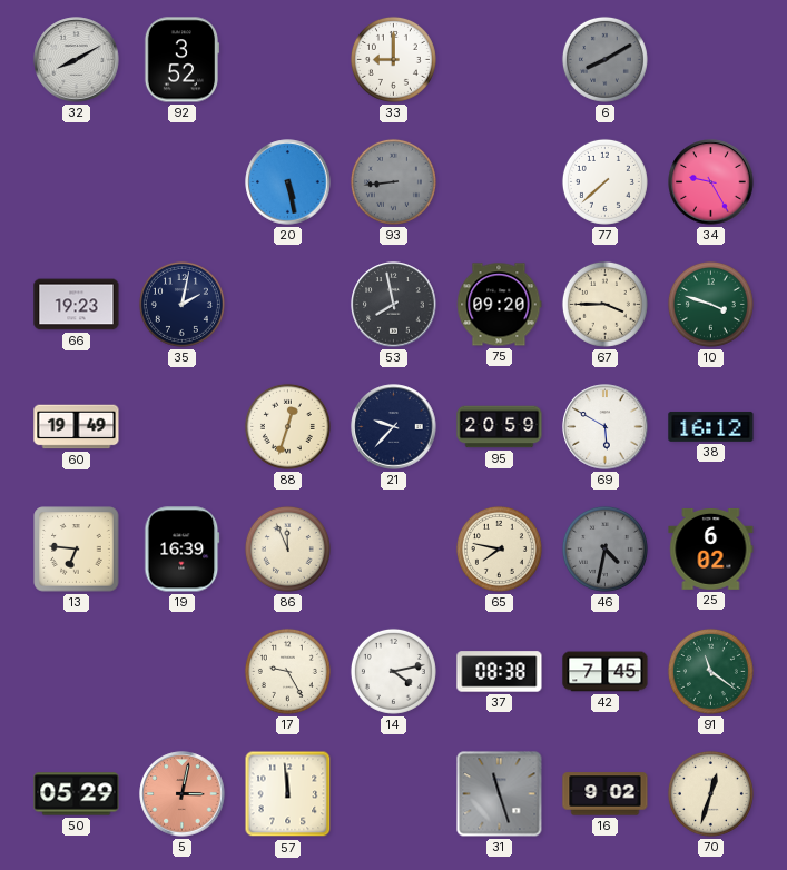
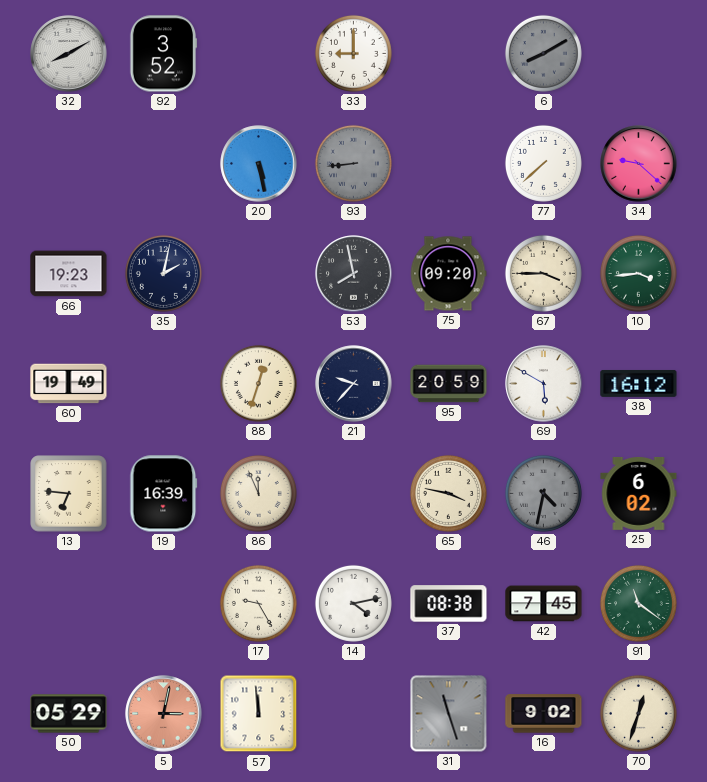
34: 9:25 -> 9:22
10: 3:48 -> 3:44
65: 7:47 -> 3:47
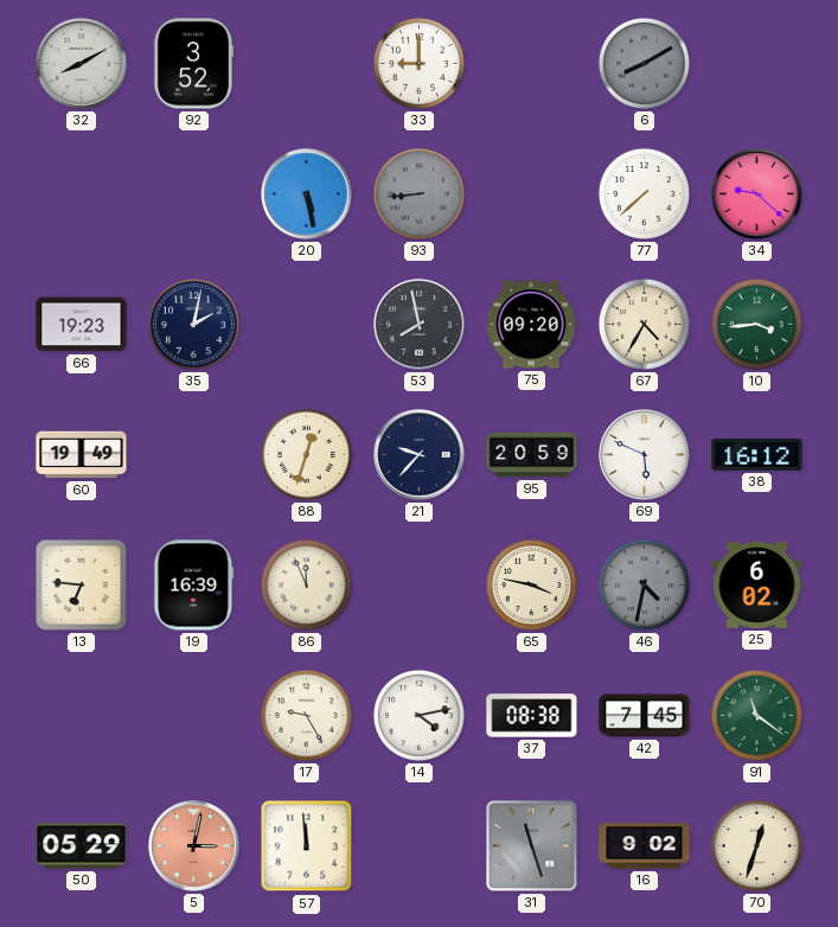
67: 3:45 -> 4:35
69: 5:50 -> 5:49
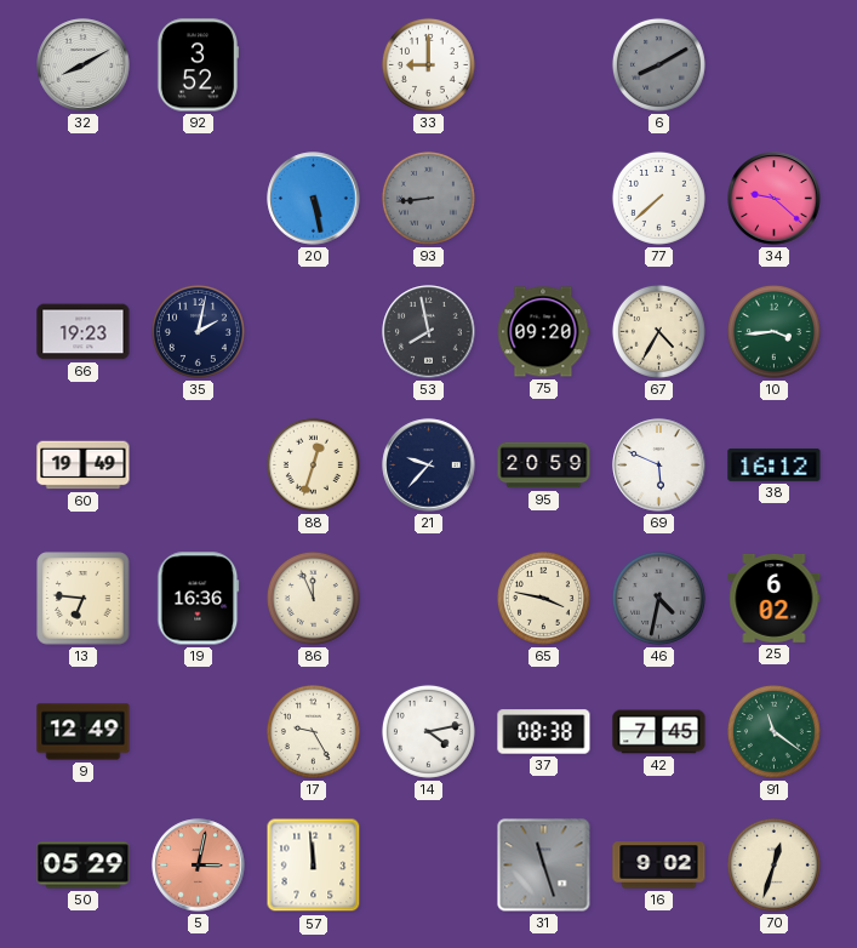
19: 16:39 -> 16:36
9: none -> 12:49
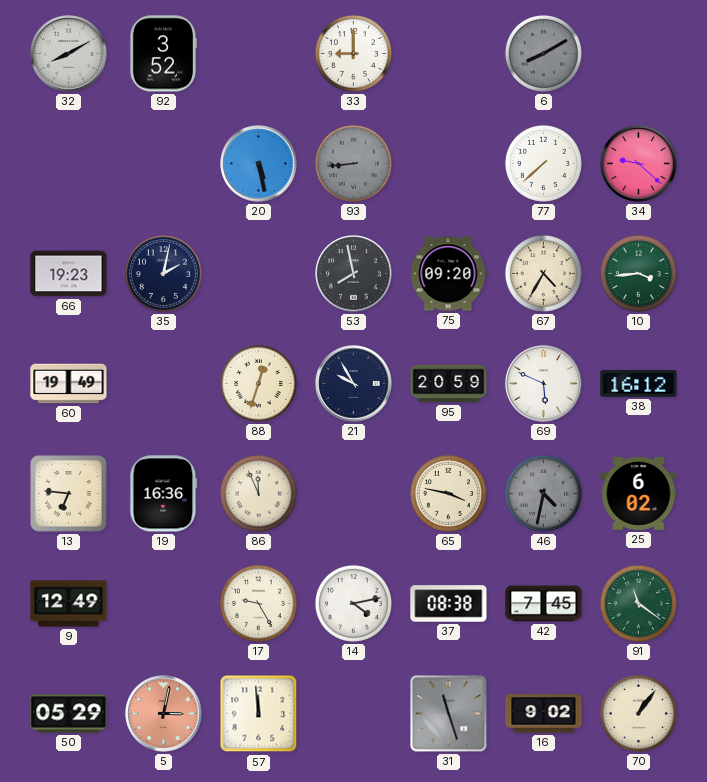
21: 9:37 -> 9:55
70: 12:33 -> 1:06
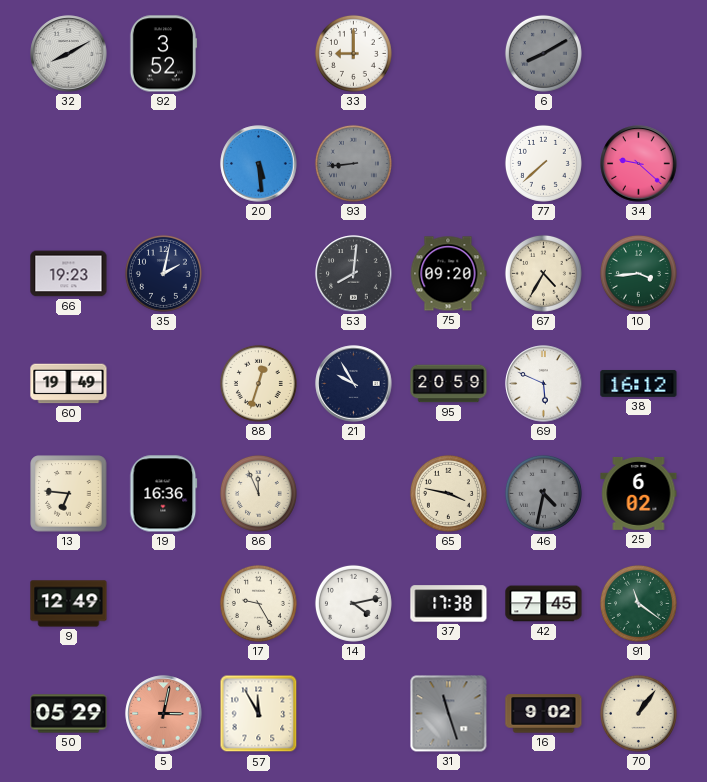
20: 5:28 -> 5:29
53: 7:58 -> 8:01
37: 08:38 -> 17:38
57: 11:59 -> 11:55
